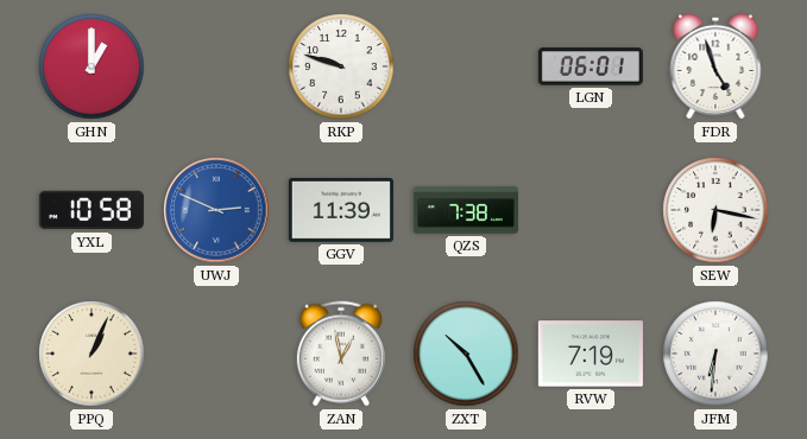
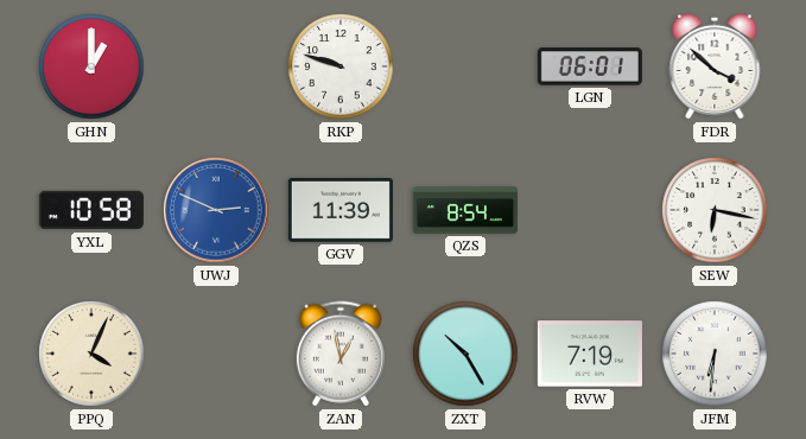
FDR: 4:57 -> 3:52
QZS: 7:38 -> 8:54
PPQ: 1:04 -> 4:04
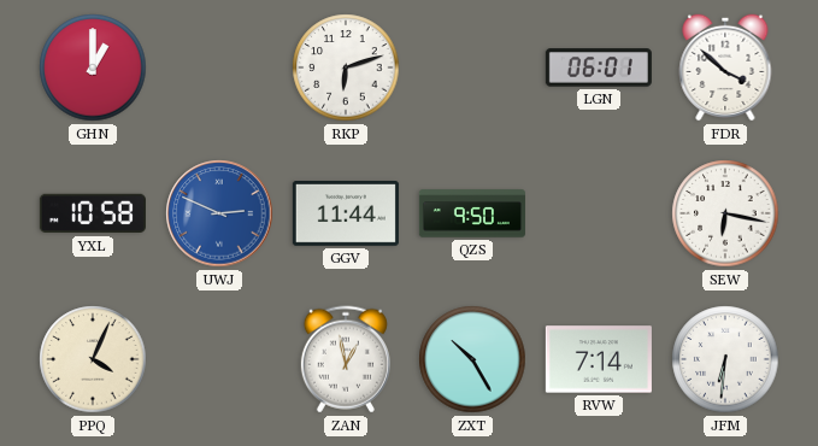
RKP: 9:48 -> 6:12
GGV: 11:39 -> 11:44
QZS: 8:54 -> 9:50
RVW: 7:19 -> 7:14
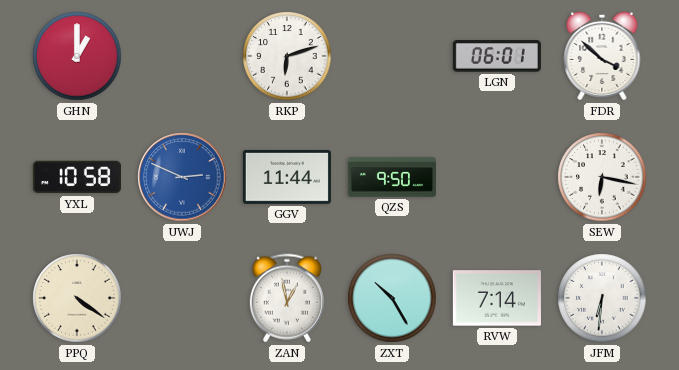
PPQ: 4:04 -> 4:21
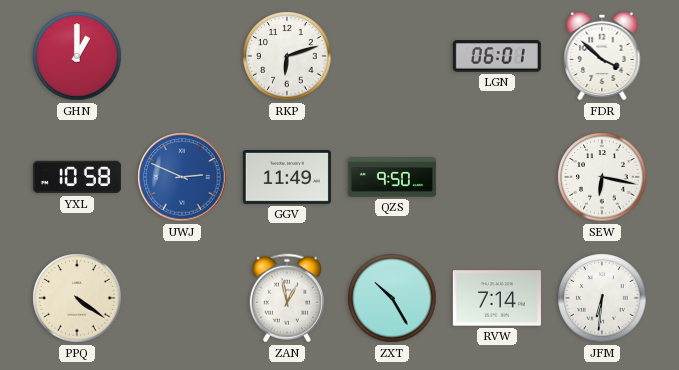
GGV: 11:44 -> 11:49
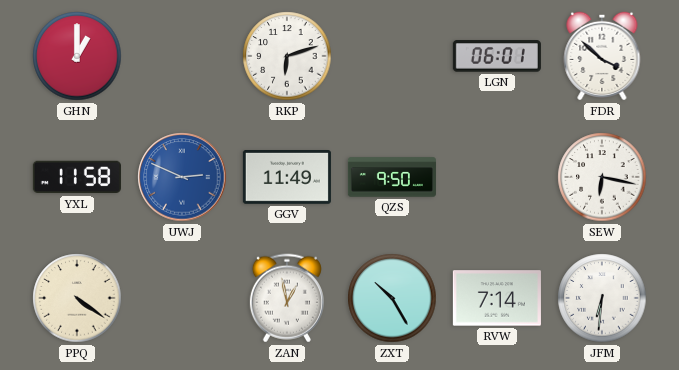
YXL: 10:58 -> 11:58
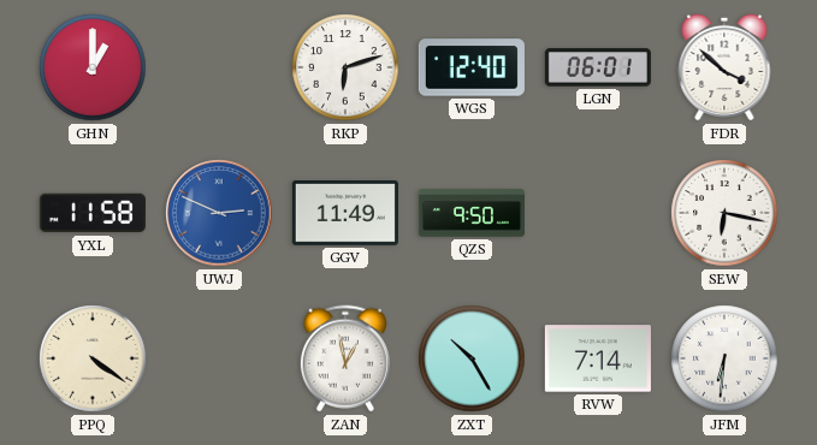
WGS: none -> 12:40
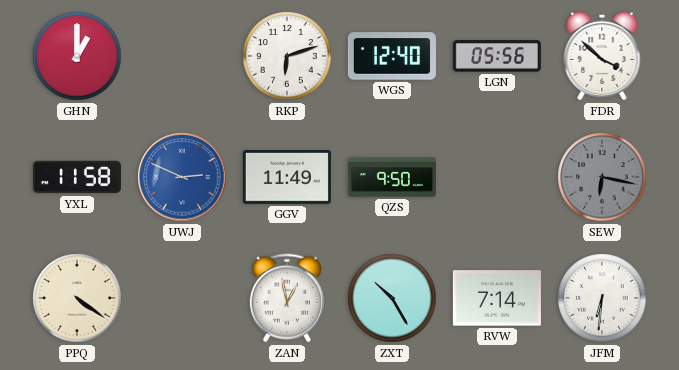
LGN: 06:01 -> 05:56
SEW dial: white -> grey
